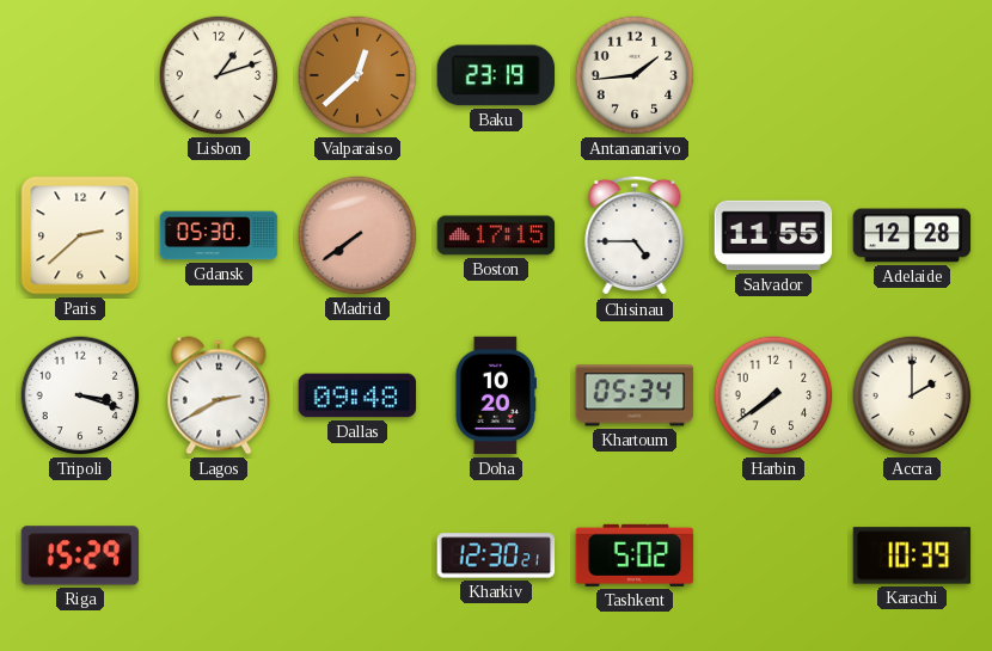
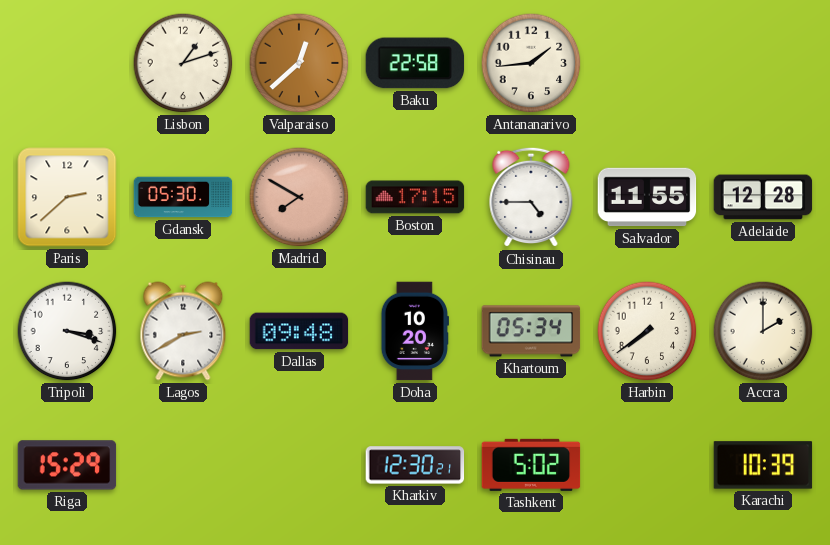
Baku: 23:19 -> 22:58
Madrid: 7:39 -> 7:50
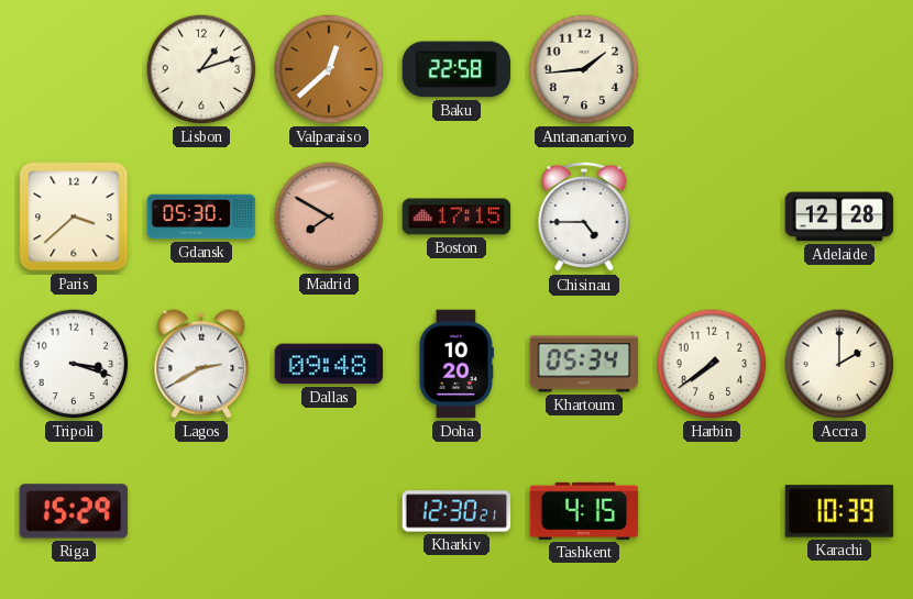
Paris: 2:38 -> 3:38
Salvador: 11:55 -> none
Tashkent: 5:02 -> 4:15
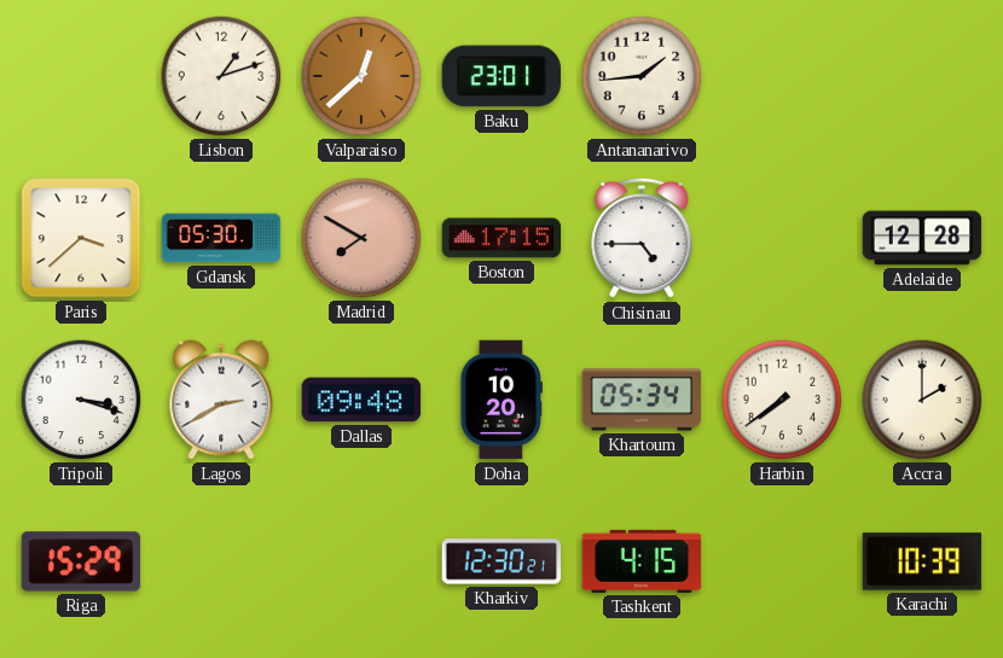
Baku: 22:58 -> 23:01
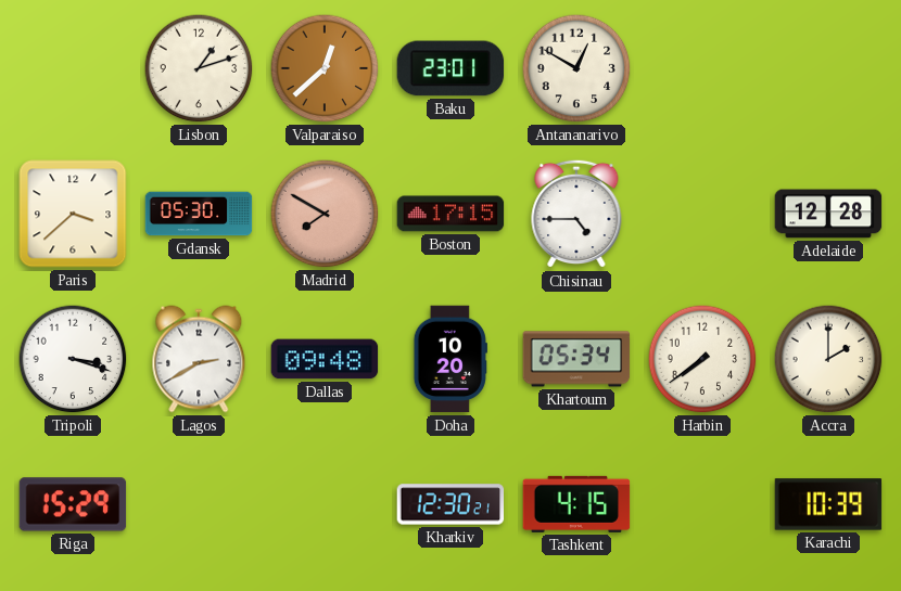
Antananarivo: 1:44 -> 12:50
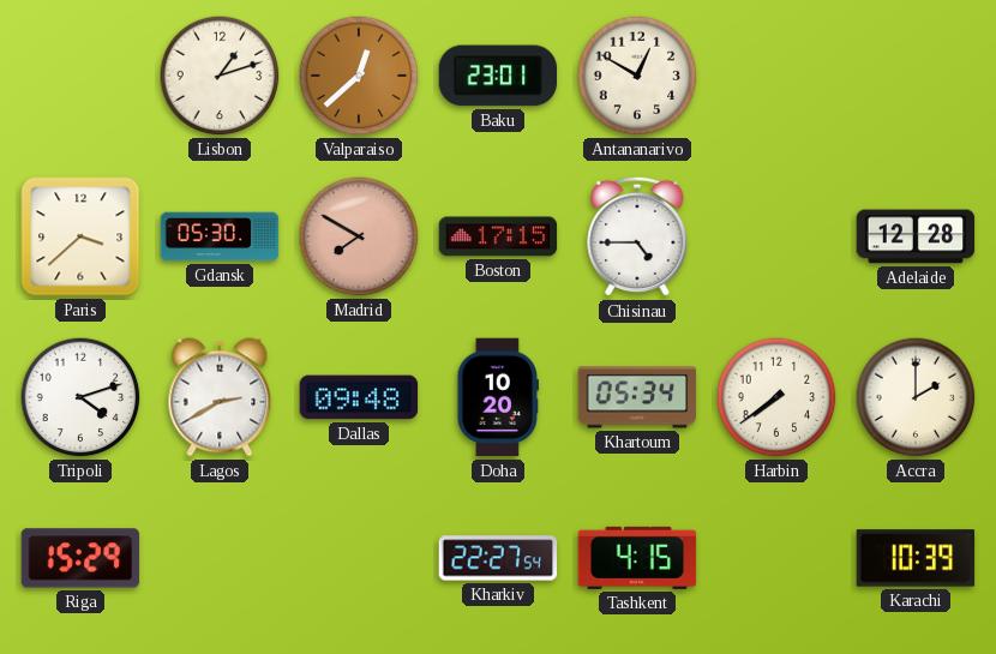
Tripoli: 3:18 -> 4:12
Kharkiv: 12:30 -> 22:27
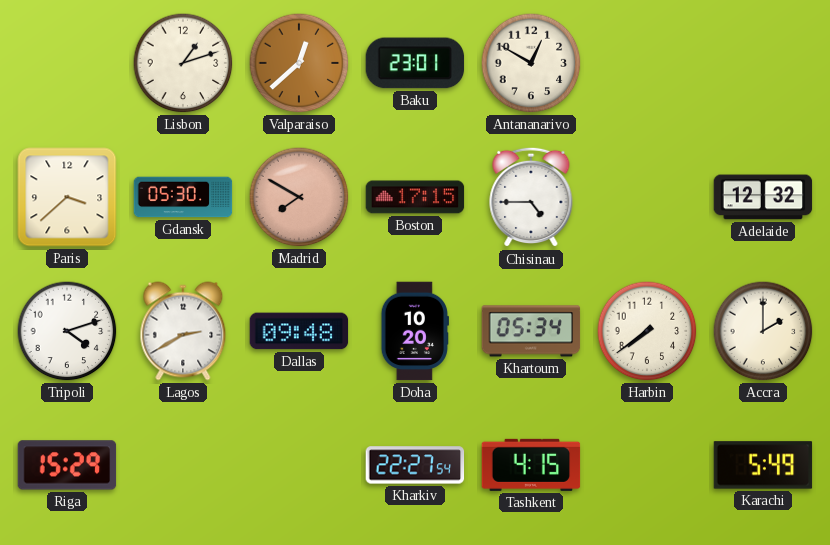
Adelaide: 12:28 -> 12:32
Karachi: 10:39 -> 5:49
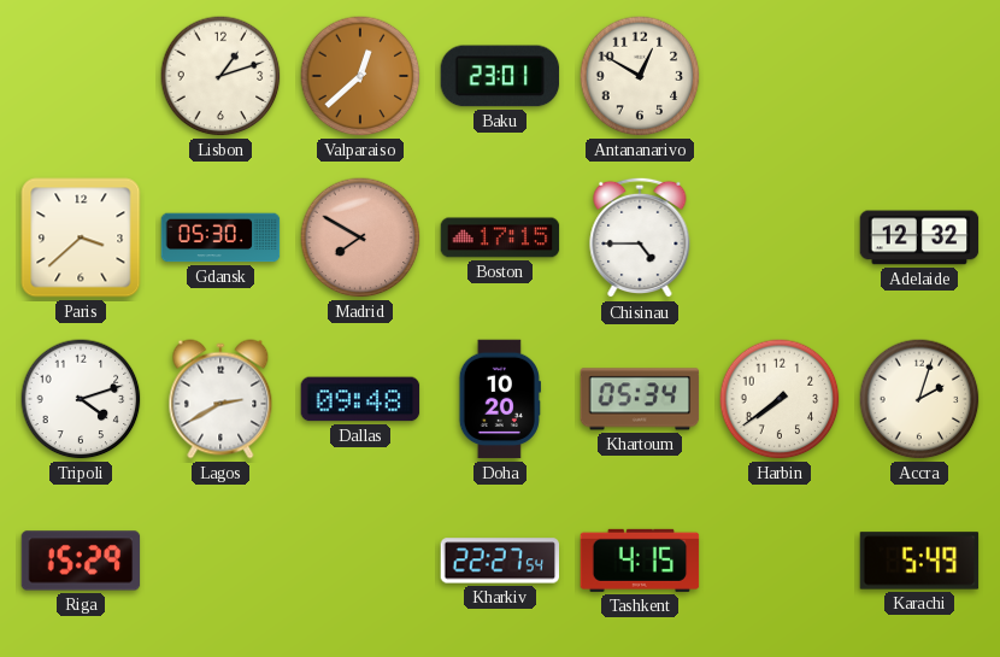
Accra: 2:00 -> 2:03
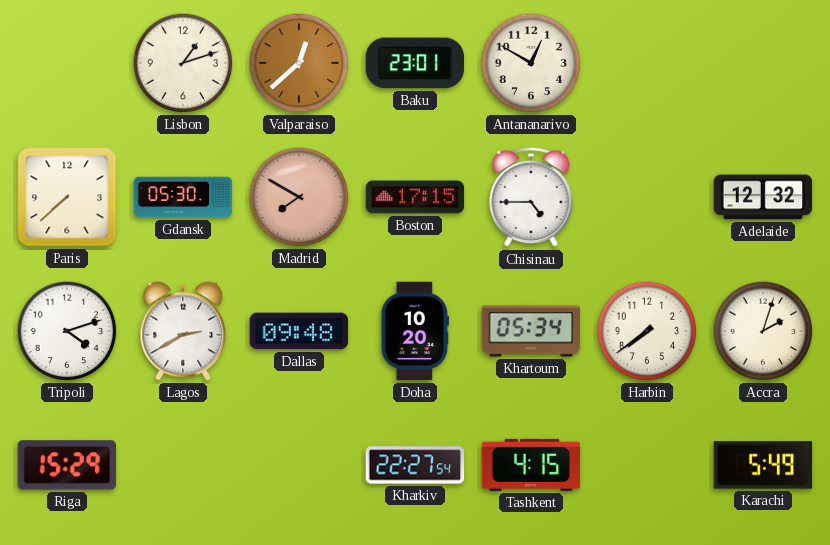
Paris: 3:38 -> 7:38
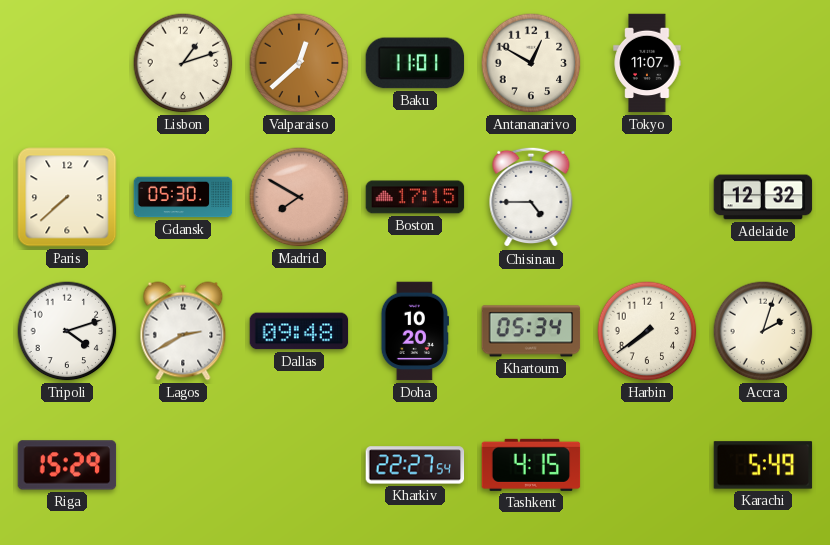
Baku: 23:01 -> 11:01
Tokyo: none -> 11:07
